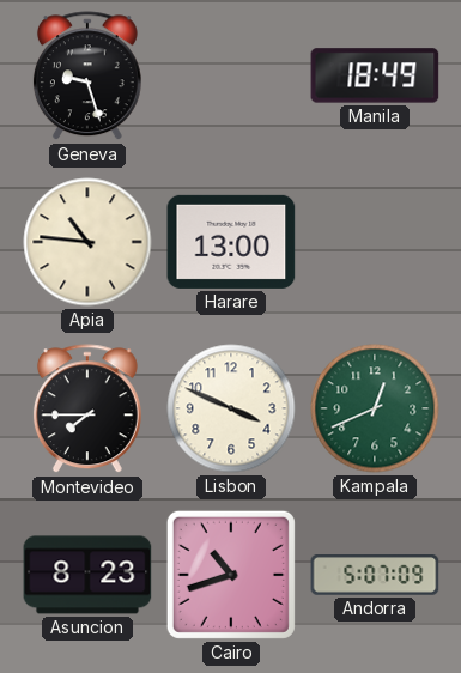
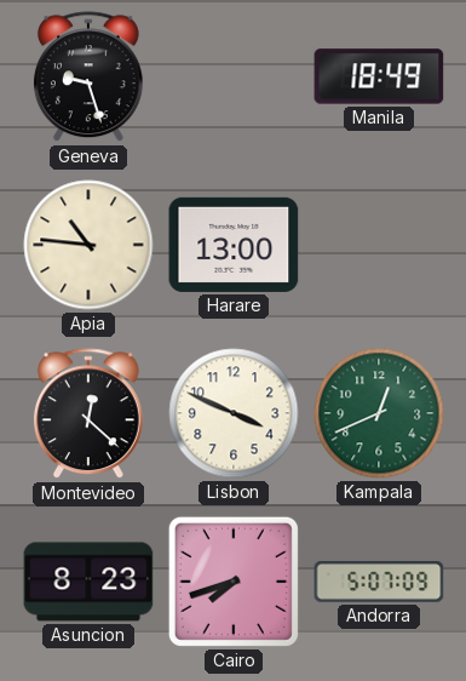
Montevideo: 7:45 -> 12:22
Cairo: 10:42 -> 7:42
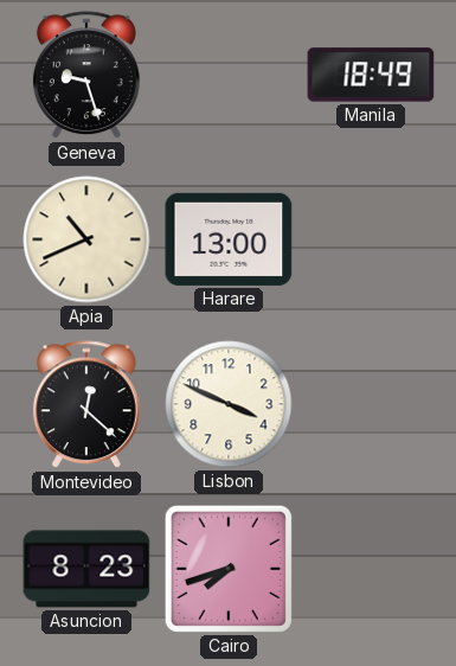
Apia: 10:46 -> 10:41
Kampala: 12:41 -> none
Andorra: 5:07 -> none
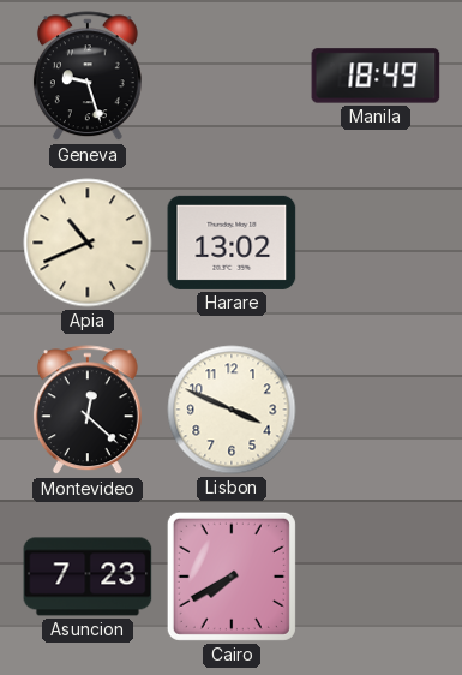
Harare: 13:00 -> 13:02
Asuncion: 8:23 -> 7:23
Cairo: 7:42 -> 7:40
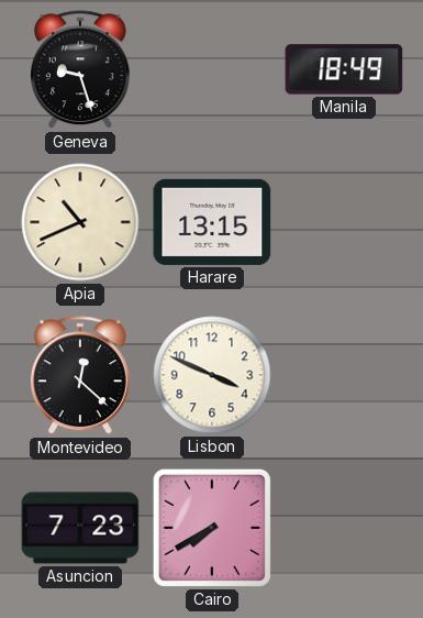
Harare: 13:02 -> 13:15
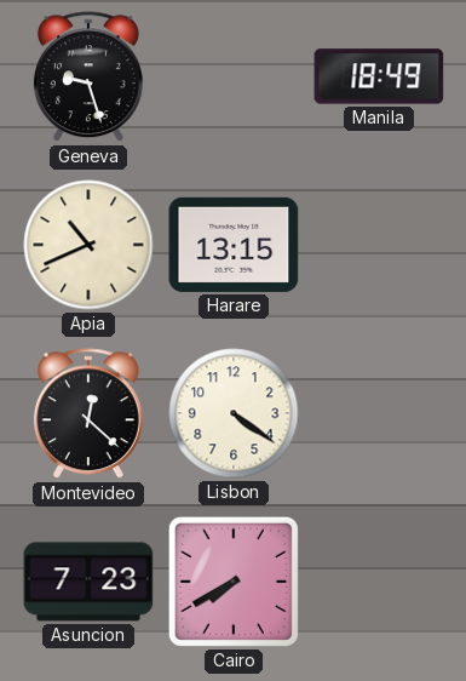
Lisbon: 3:49 -> 4:21
